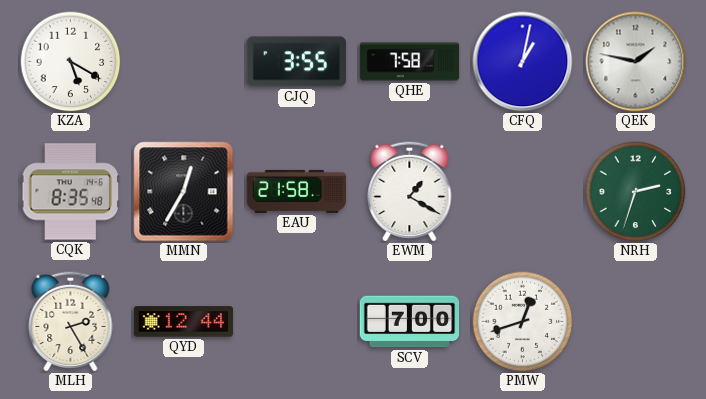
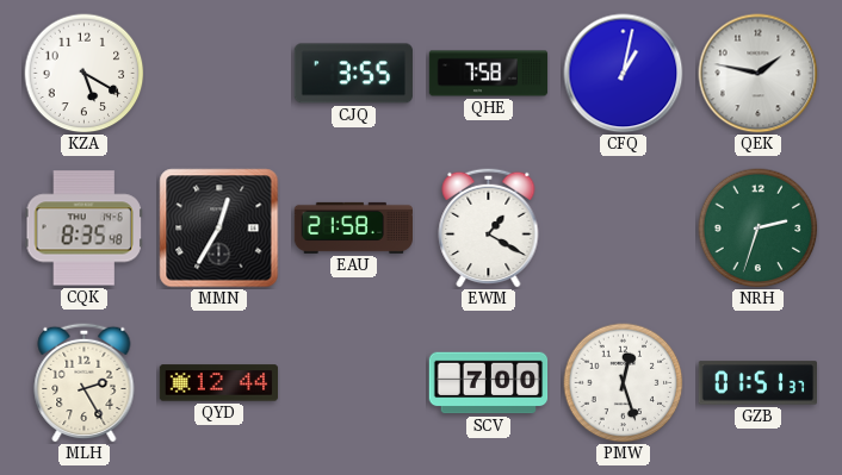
PMW: 12:42 -> 12:27
GZB: none -> 01:51
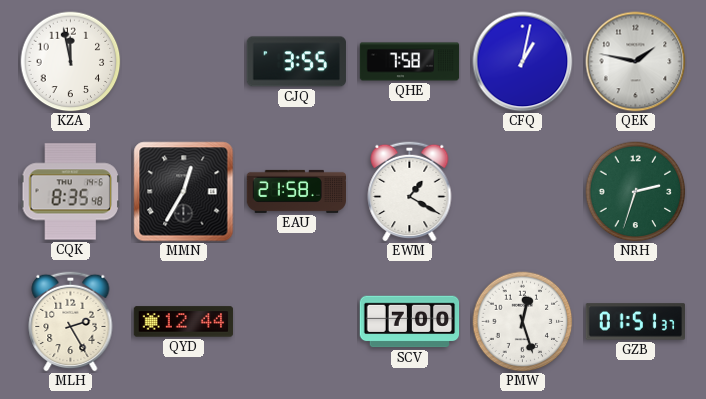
KZA: 5:20 -> 11:58
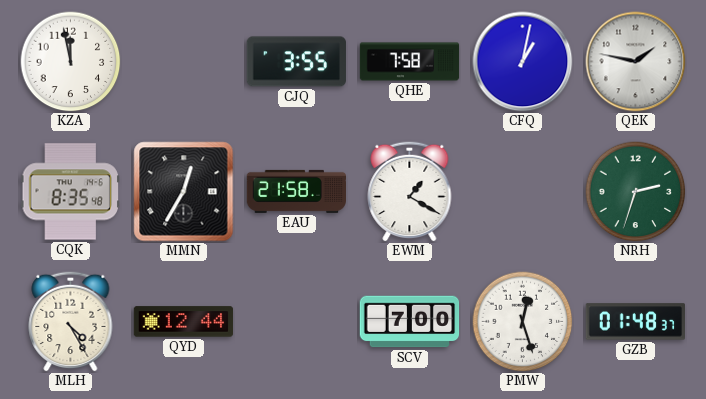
MLH: 2:25 -> 4:25
GZB: 01:51 -> 01:48
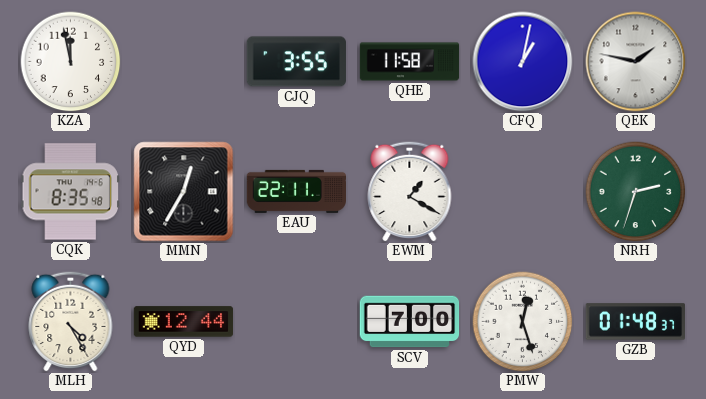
QHE: 7:58 -> 11:58
EAU: 21:58 -> 22:11
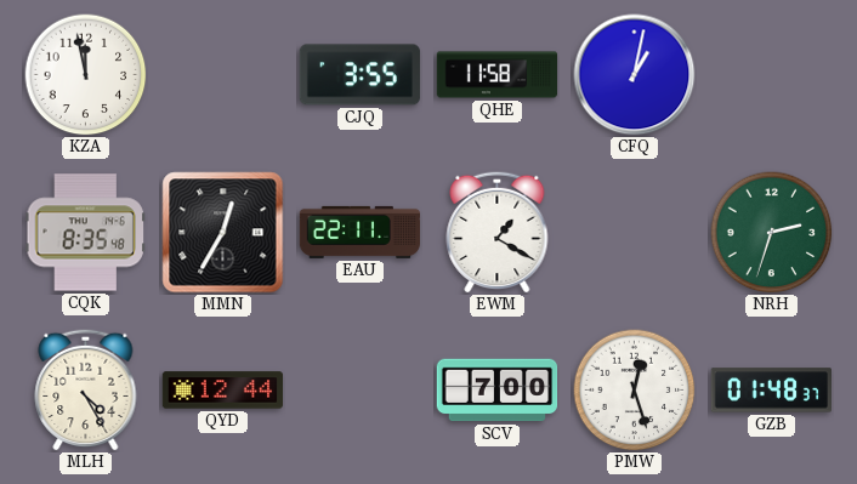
QEK: 1:47 -> none
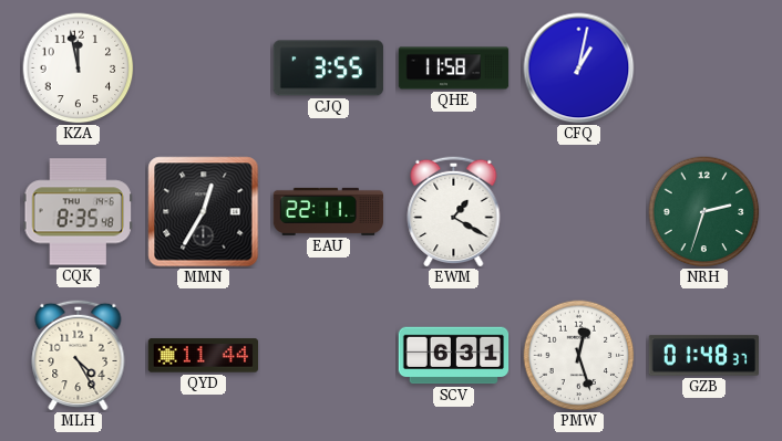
QYD: 12:44 -> 11:44
SCV: 7:00 -> 6:31
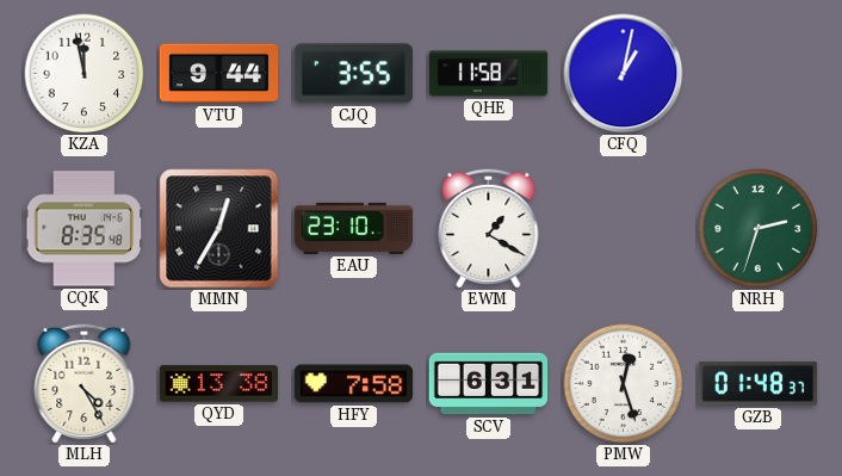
VTU: none -> 9:44
EAU: 22:11 -> 23:10
QYD: 11:44 -> 13:38
HFY: none -> 7:58
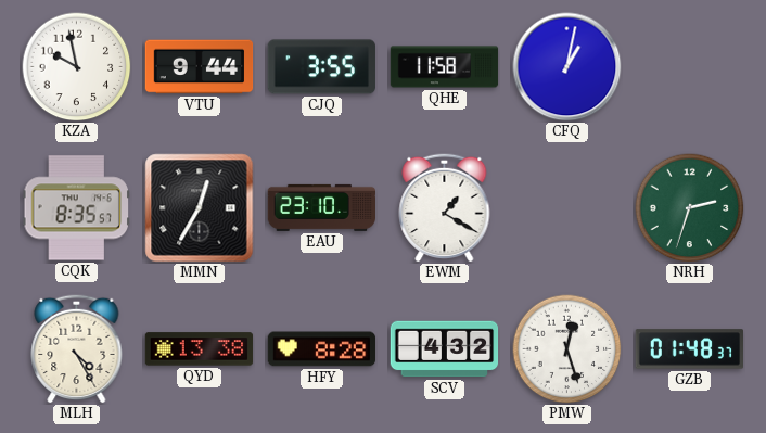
KZA: 11:58 -> 9:58
CQK: 8:35:48 -> 8:35:57
HFY: 7:58 -> 8:28
SCV: 6:31 -> 4:32
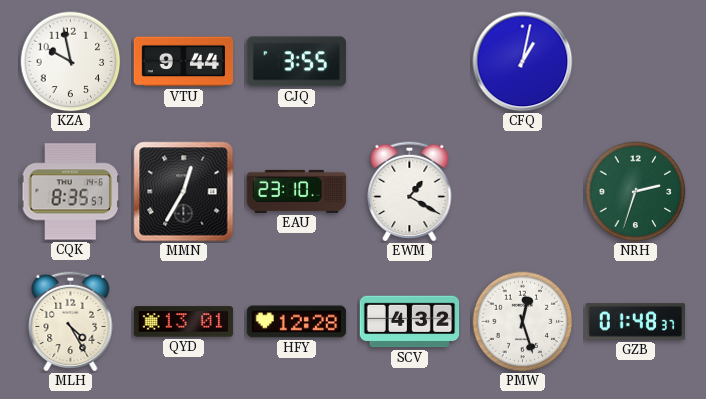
QHE: 11:58 -> none
QYD: 13:38 -> 13:01
HFY: 8:28 -> 12:28
